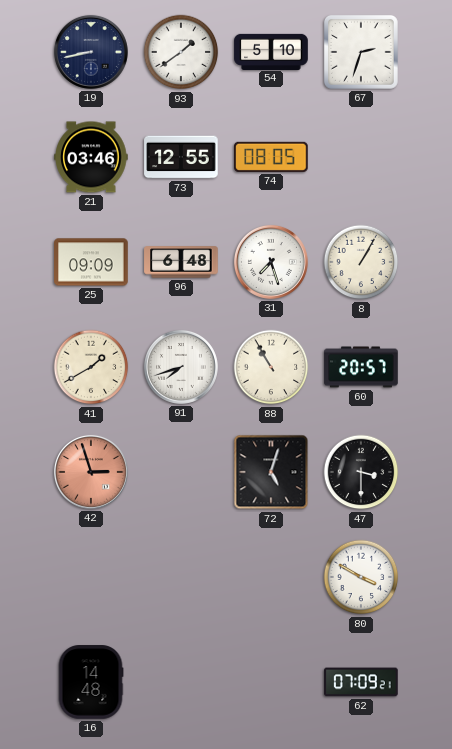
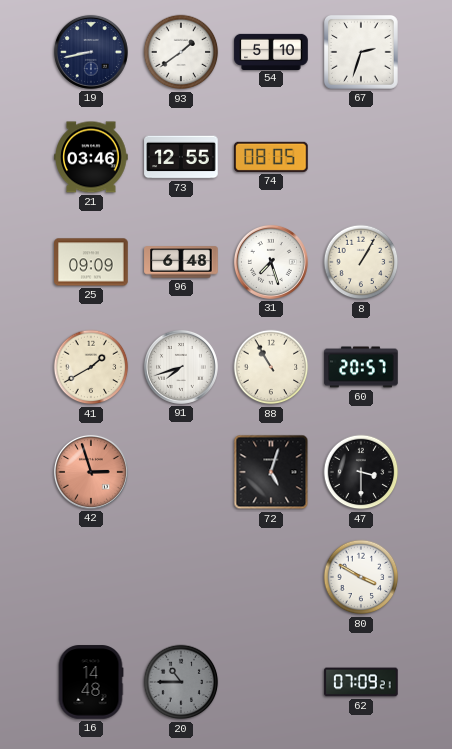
20: none -> 10:45
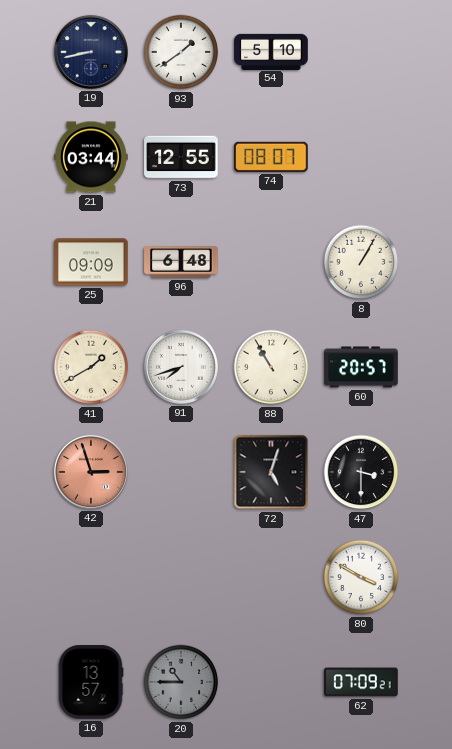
67: 2:33 -> none
21: 03:46 -> 03:44
74: 08:05 -> 08:07
31: 7:27 -> none
16: 14:48 -> 13:57
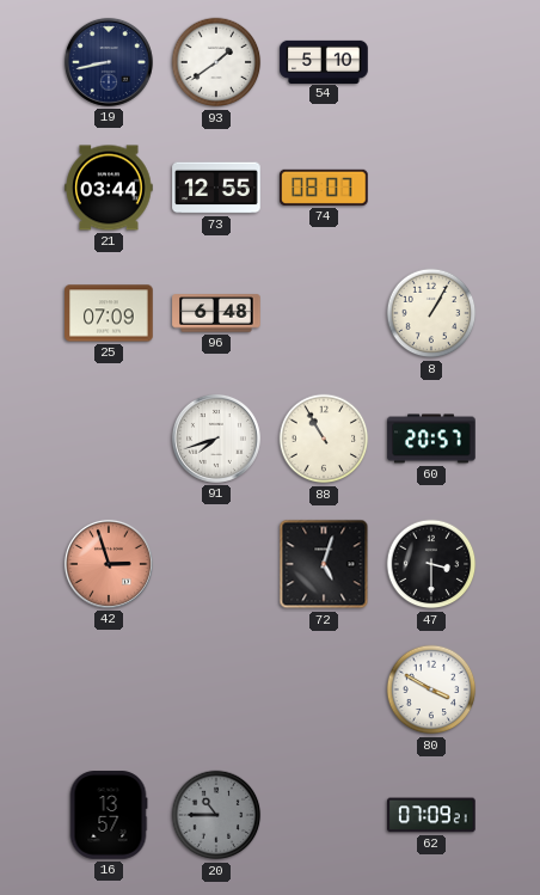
25: 09:09 -> 07:09
41: 1:40 -> none
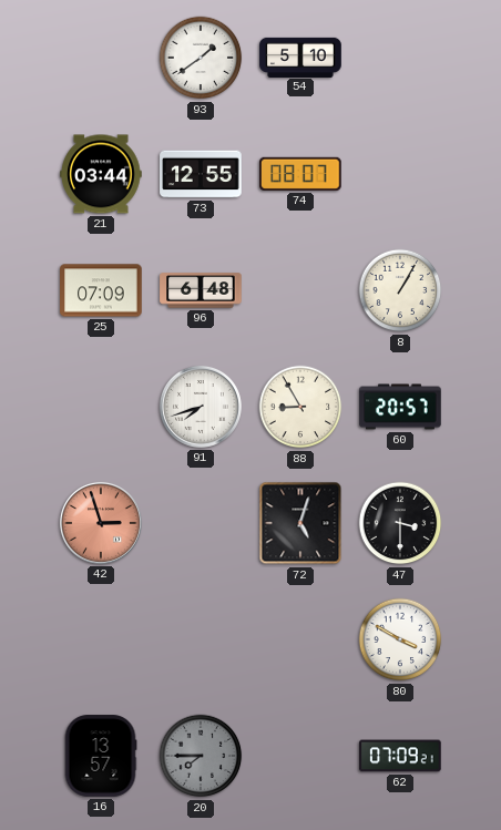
19: 8:43 -> none
88: 10:55 -> 8:55
20: 10:45 -> 7:45
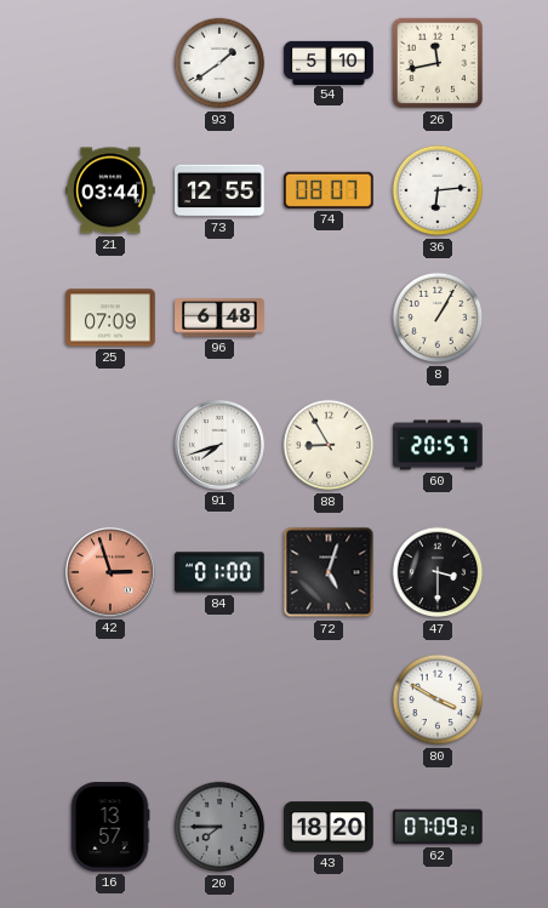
26: none -> 11:43
36: none -> 6:14
84: none -> 01:00
43: none -> 18:20
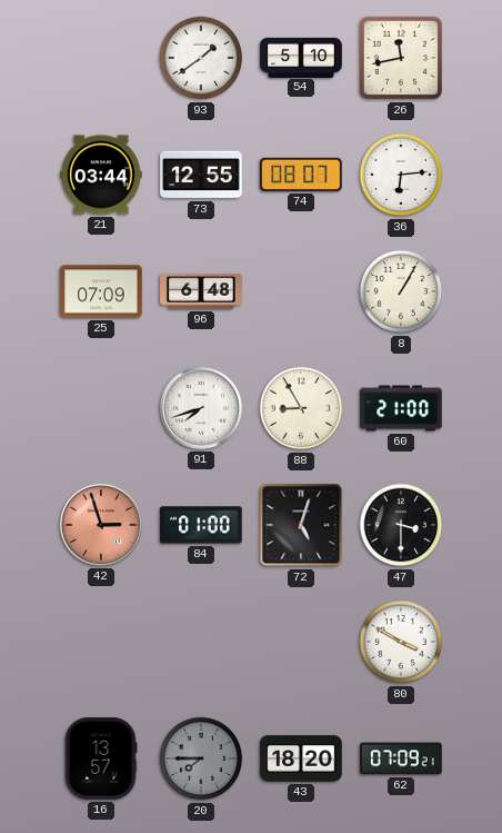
60: 20:57 -> 21:00
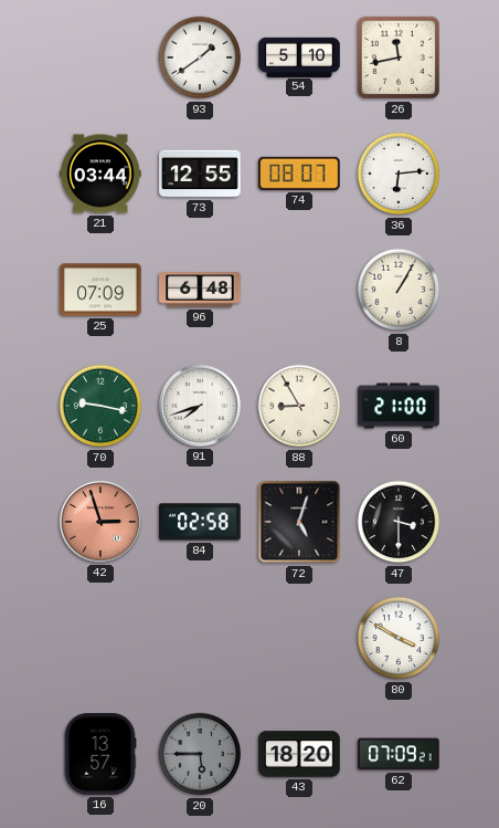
70: none -> 9:17
84: 01:00 -> 02:58
20: 7:45 -> 5:45
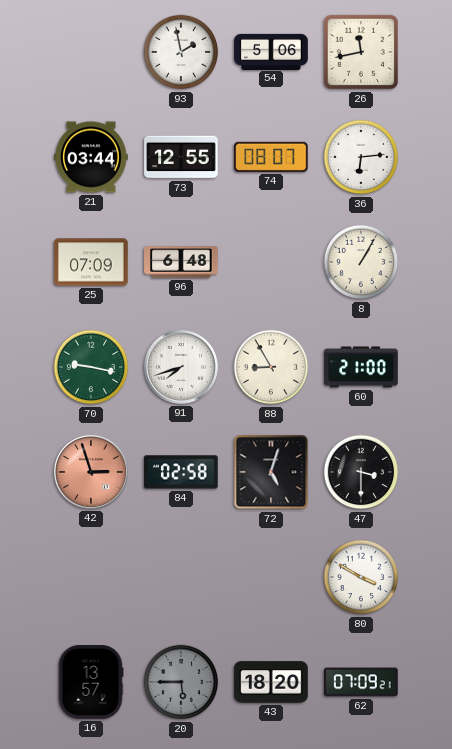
93: 1:39 -> 1:58
54: 5:10 -> 5:06
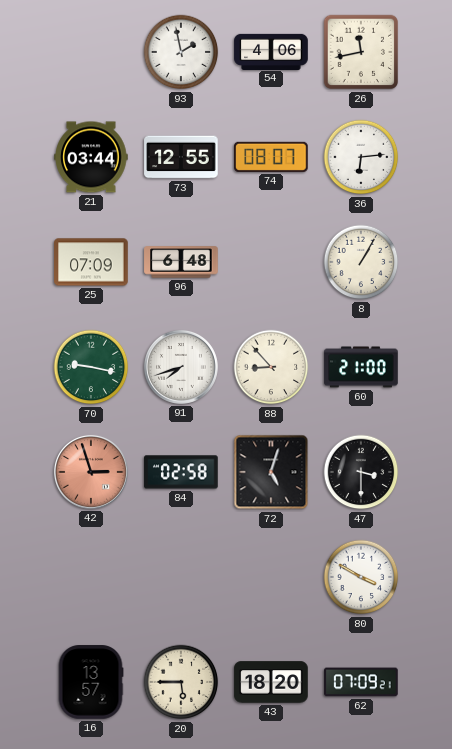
54: 5:06 -> 4:06
88: 8:55 -> 8:53
20 dial: grey -> cream
